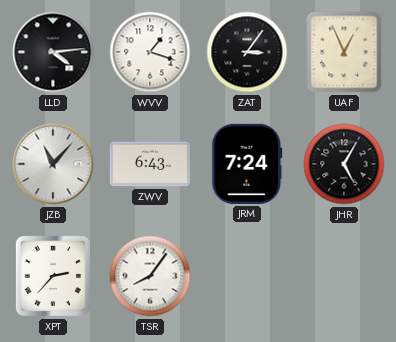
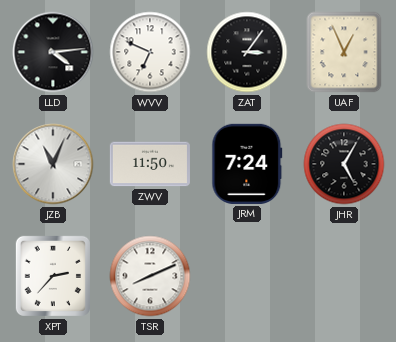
WVV: 1:18 -> 6:49
JZB: 11:07 -> 11:04
ZWV: 6:43 -> 11:50
TSR: 8:06 -> 8:11
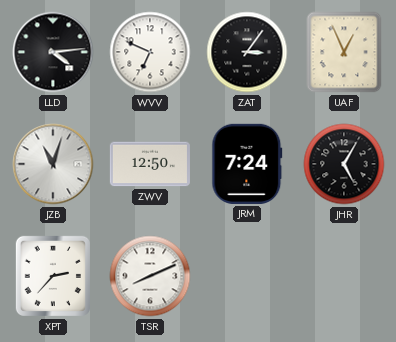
JZB: 11:04 -> 11:03
ZWV: 11:50 -> 12:50
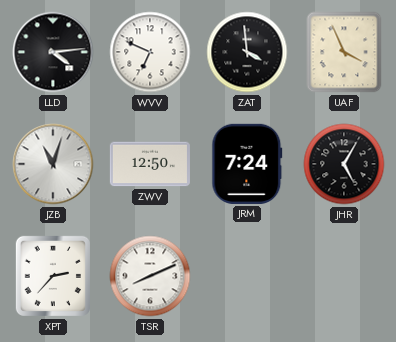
ZAT: 3:06 -> 3:59
UAF: 12:56 -> 3:56
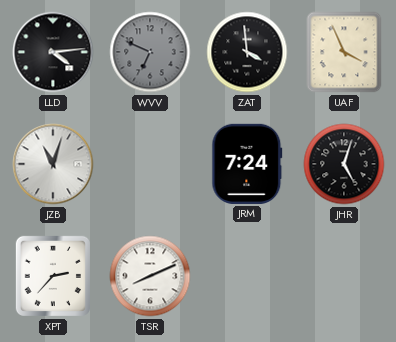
WVV dial: white -> grey
ZWV: 12:50 -> none
JHR: 5:05 -> 5:03
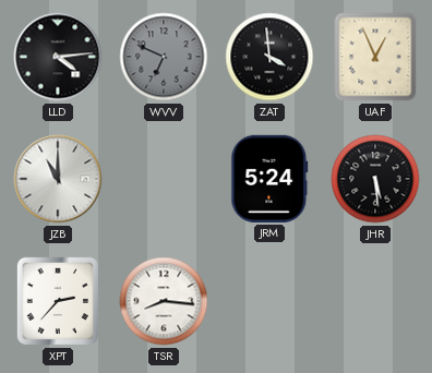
UAF: 3:56 -> 12:56
JZB: 11:03 -> 11:00
JRM: 7:24 -> 5:24
JHR: 5:03 -> 5:29
TSR: 8:11 -> 8:16
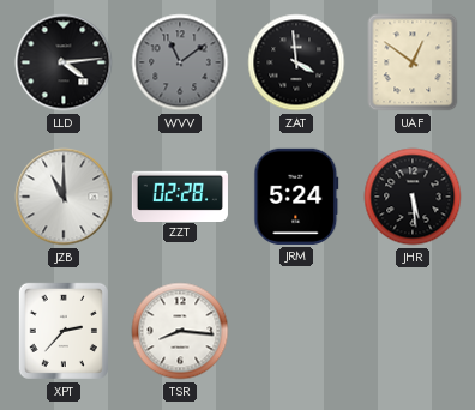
WVV: 6:49 -> 11:09
UAF: 12:56 -> 12:51
ZZT: none -> 02:28
